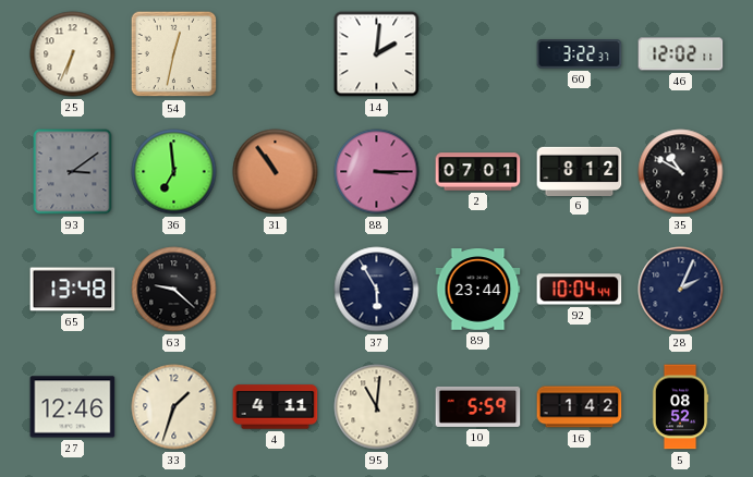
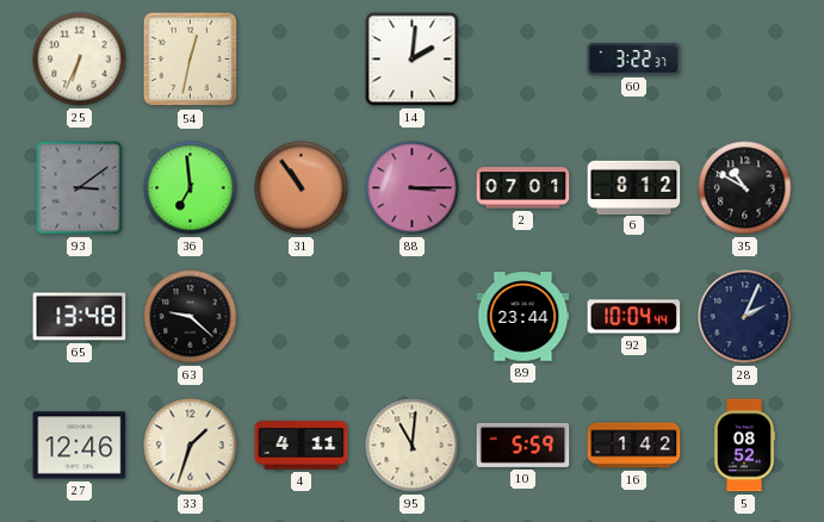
46: 12:02 -> none
37: 5:55 -> none
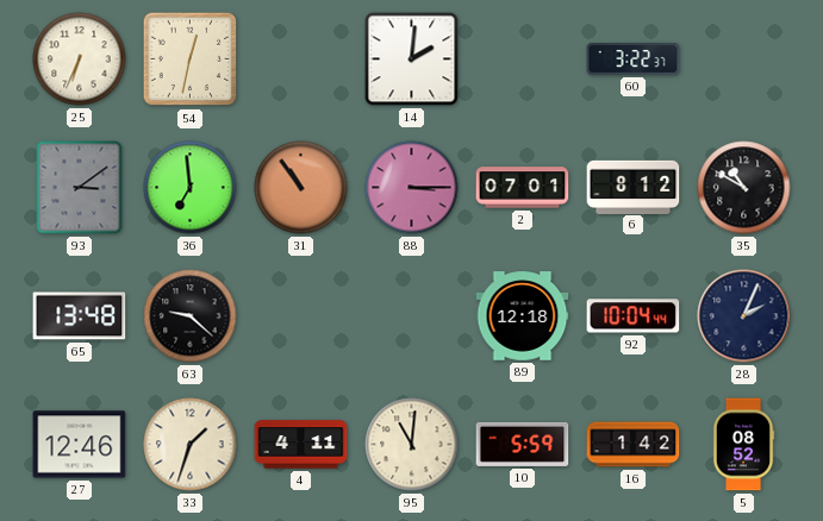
89: 23:44 -> 12:18
